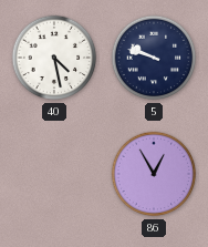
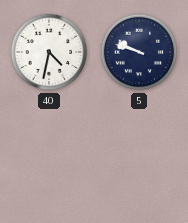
40: 4:28 -> 4:32
86: 12:55 -> none
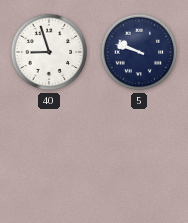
40: 4:32 -> 8:57
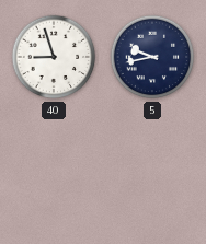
5: 9:48 -> 9:43
